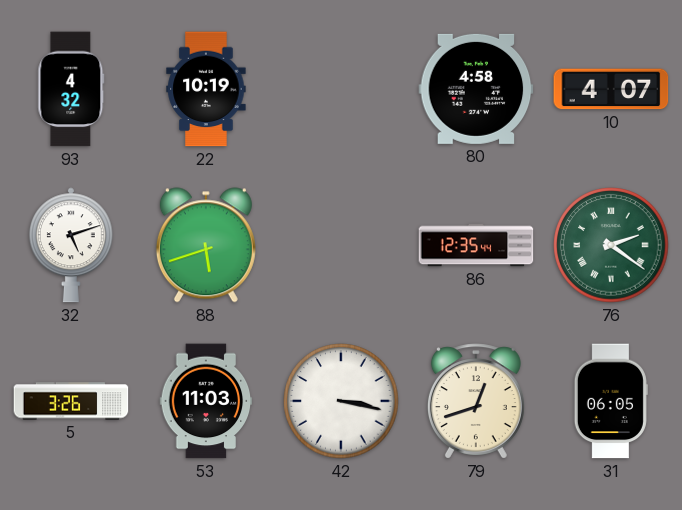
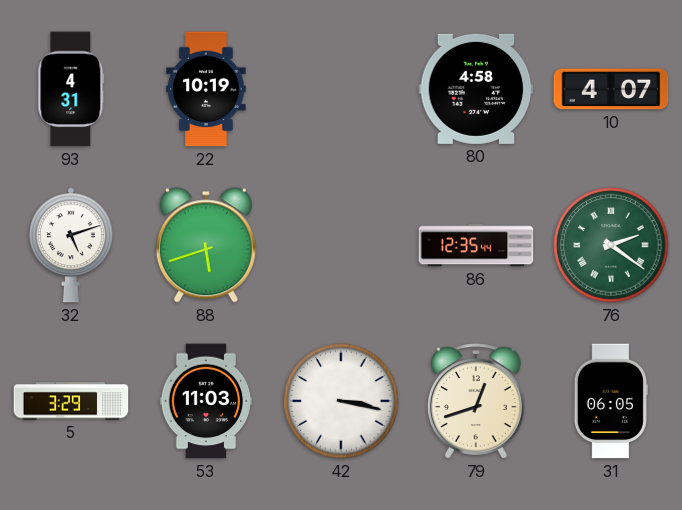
93: 4:32 -> 4:31
5: 3:26 -> 3:29
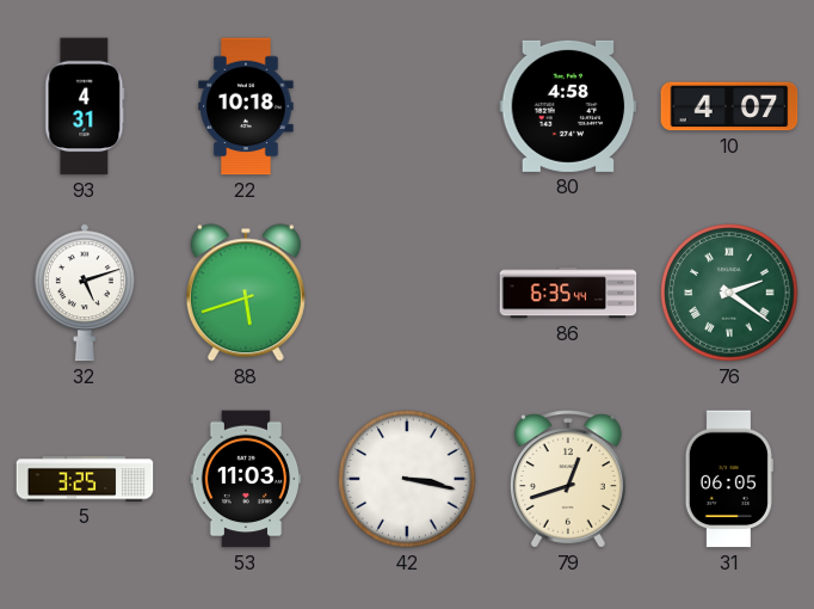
22: 10:19 -> 10:18
86: 12:35 -> 6:35
5: 3:29 -> 3:25
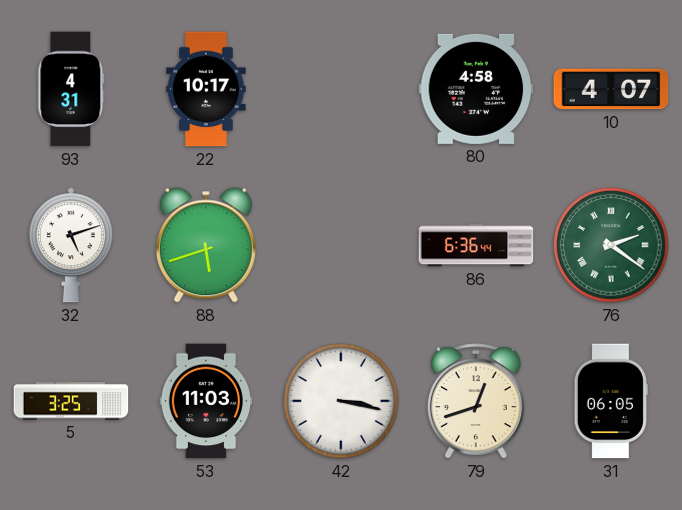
22: 10:18 -> 10:17
86: 6:35 -> 6:36
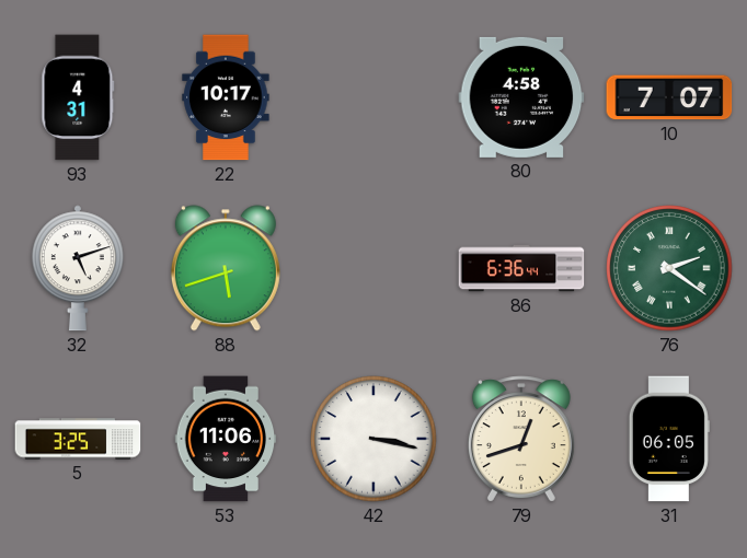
10: 4:07 -> 7:07
53: 11:03 -> 11:06
